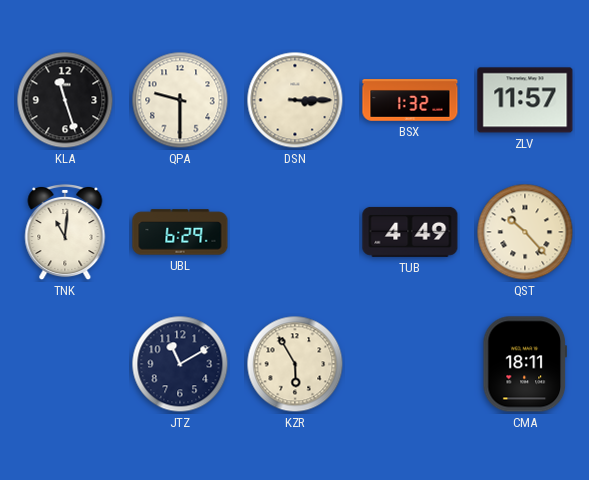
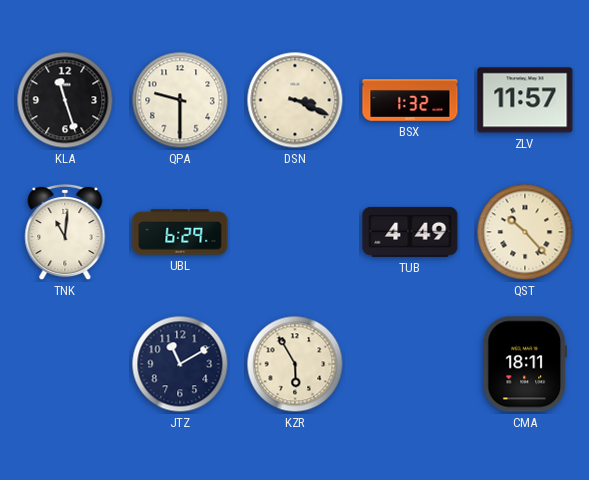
DSN: 3:15 -> 3:19
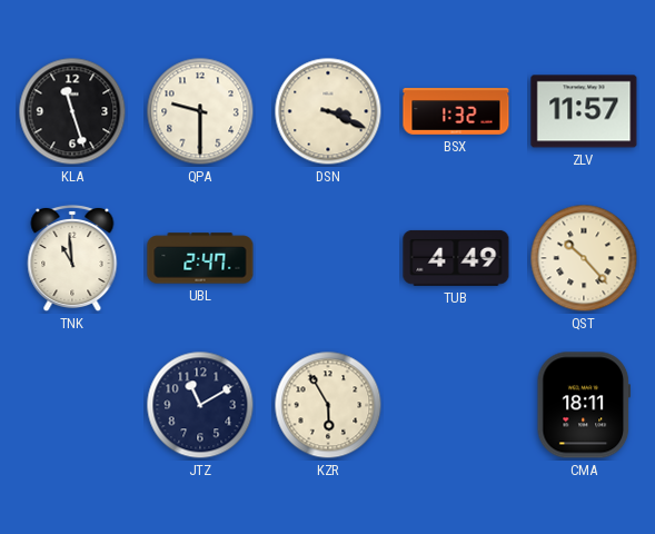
TNK: 11:01 -> 10:59
UBL: 6:29 -> 2:47
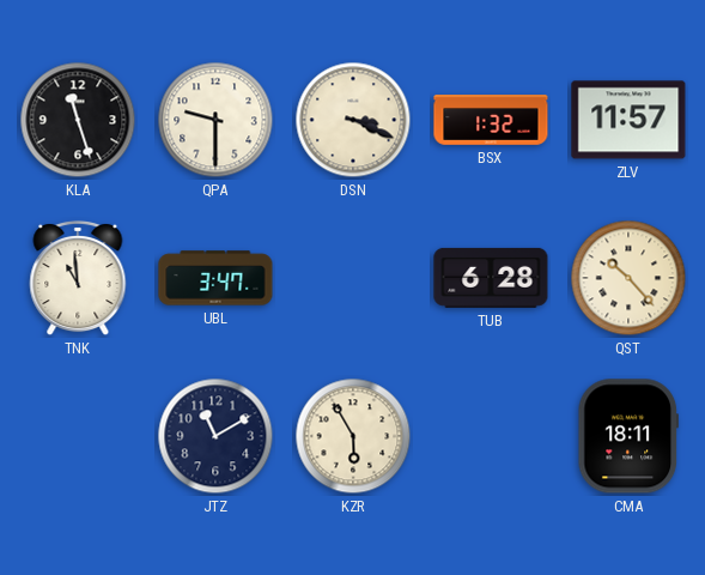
UBL: 2:47 -> 3:47
TUB: 4:49 -> 6:28
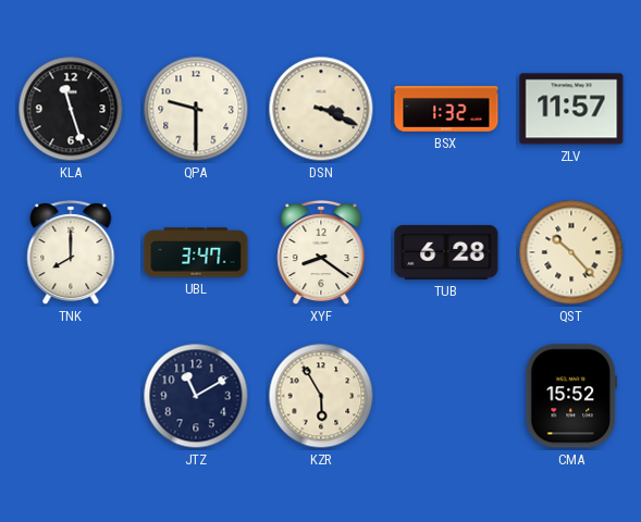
TNK: 10:59 -> 8:00
XYF: none -> 8:21
CMA: 18:11 -> 15:52
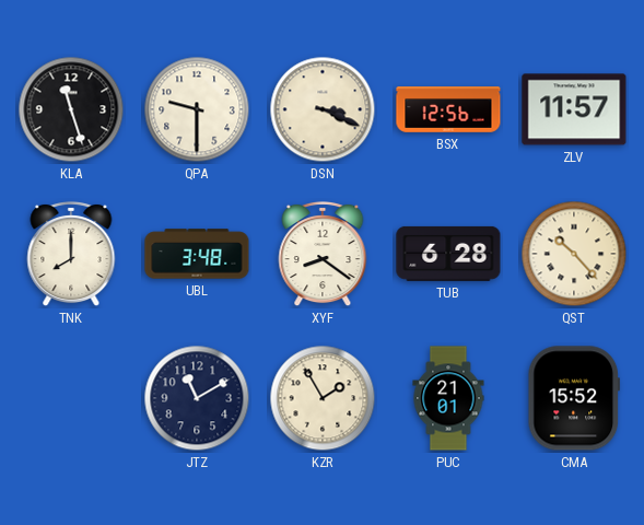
BSX: 1:32 -> 12:56
UBL: 3:47 -> 3:48
KZR: 5:55 -> 1:55
PUC: none -> 21:01
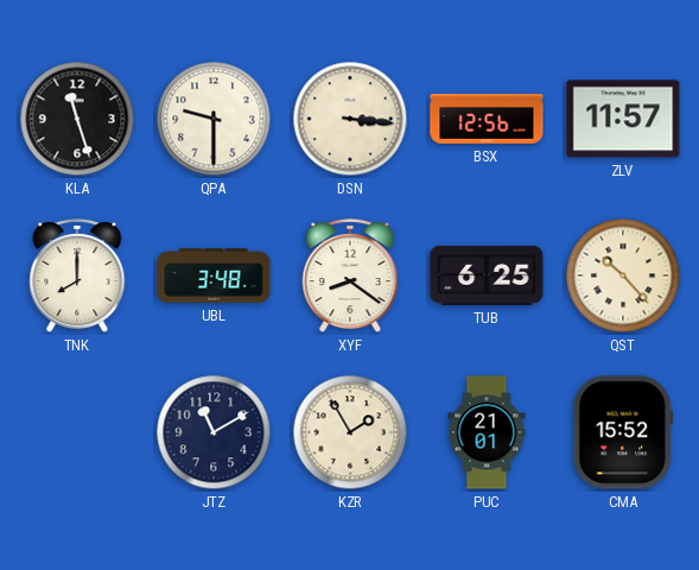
DSN: 3:19 -> 3:16
TUB: 6:28 -> 6:25
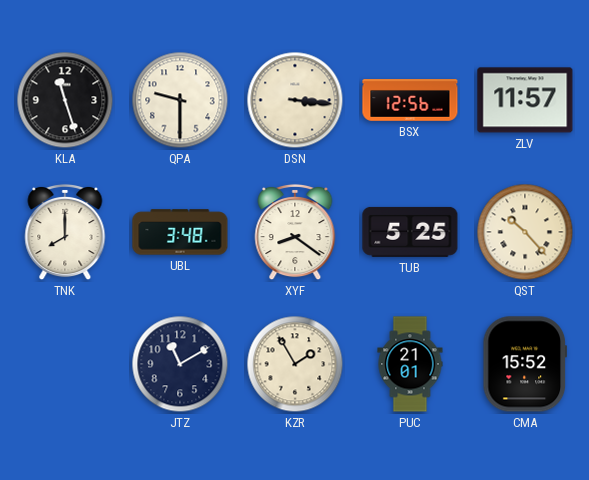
TUB: 6:25 -> 5:25
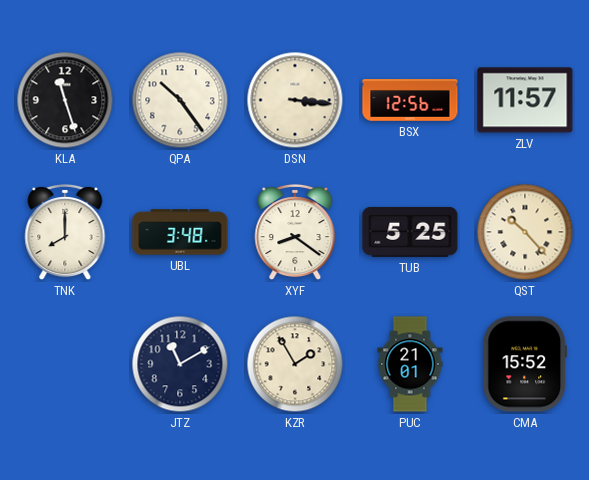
QPA: 9:30 -> 10:24
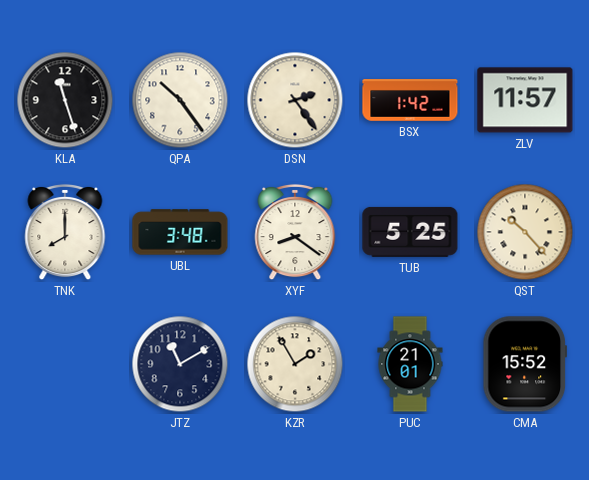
DSN: 3:16 -> 2:24
BSX: 12:56 -> 1:42
